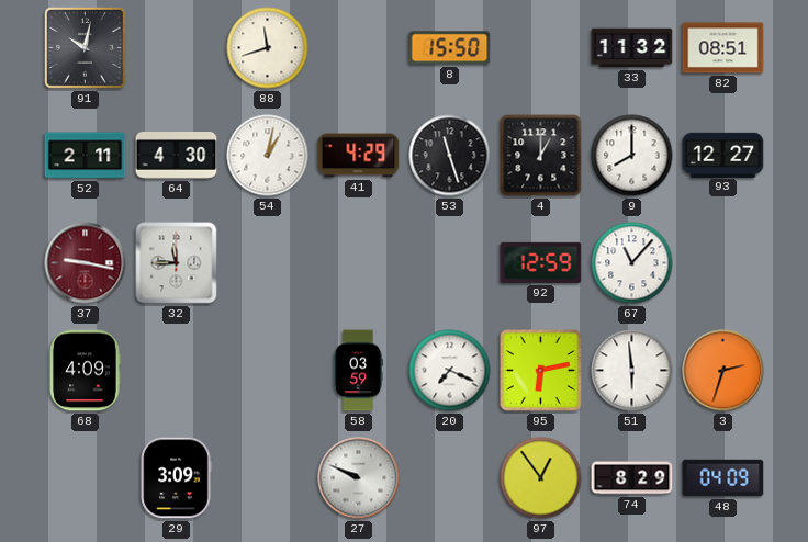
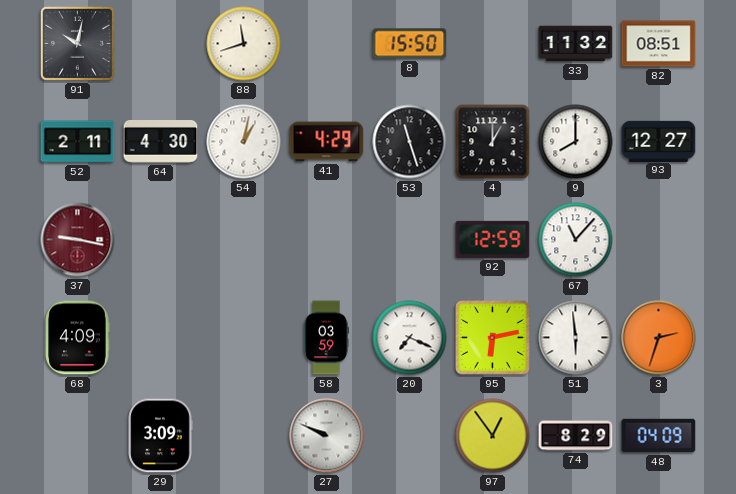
32: 11:45 -> none
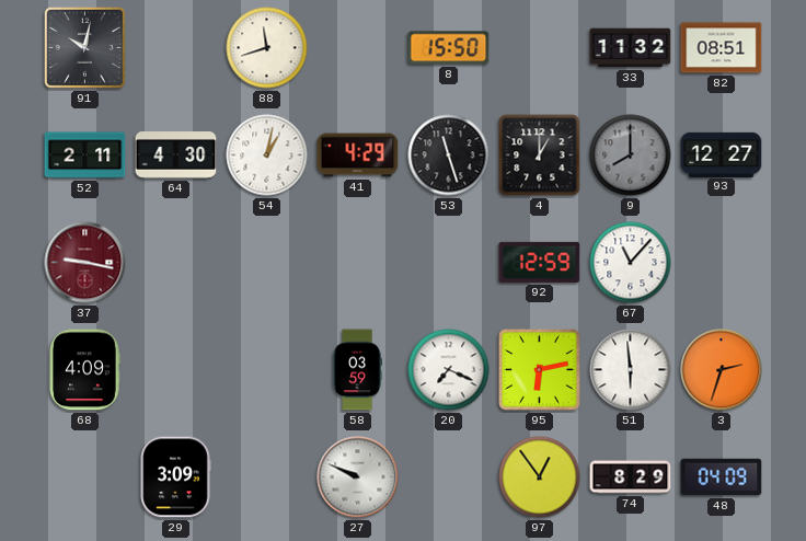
9 dial: white -> grey
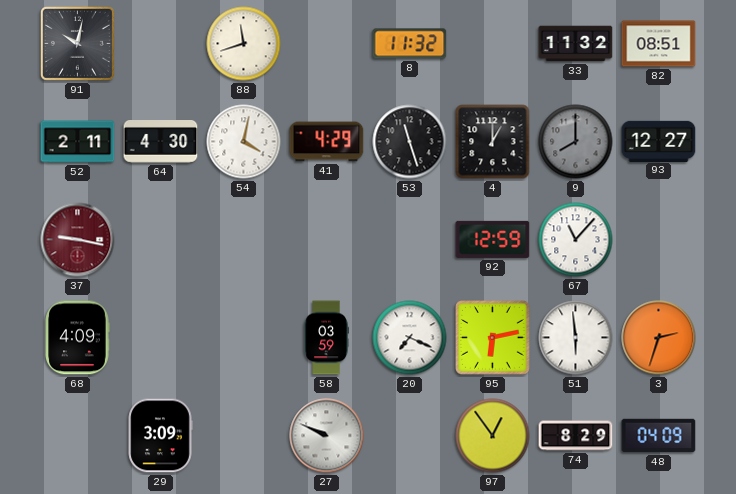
8: 15:50 -> 11:32
54: 1:02 -> 4:02
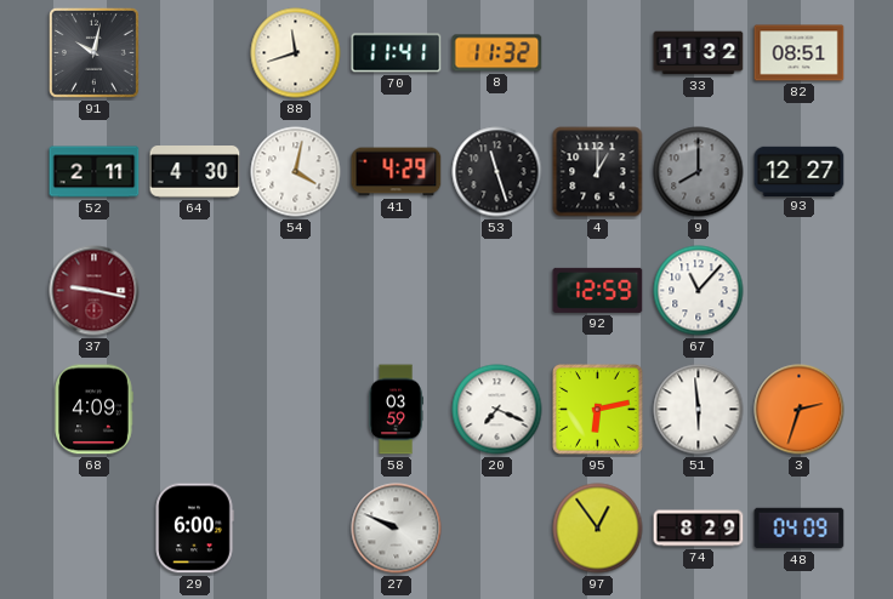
70: none -> 11:41
29: 3:09 -> 6:00
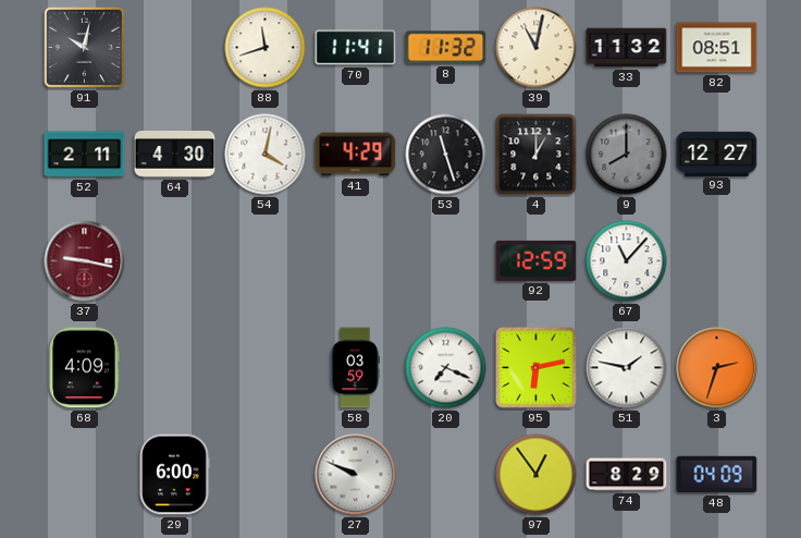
39: none -> 11:02
51: 5:59 -> 1:47
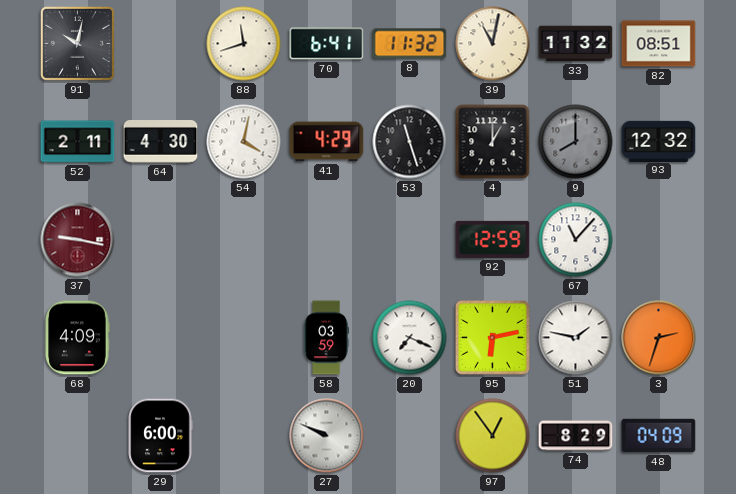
70: 11:41 -> 6:41
93: 12:27 -> 12:32
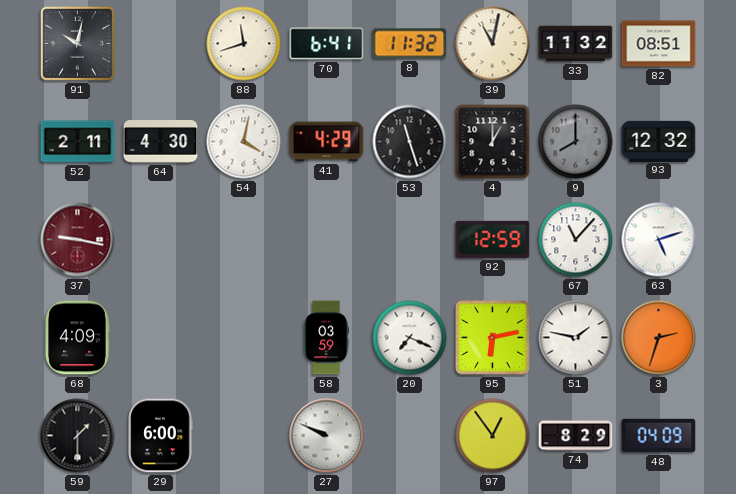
63: none -> 5:12
59: none -> 1:30
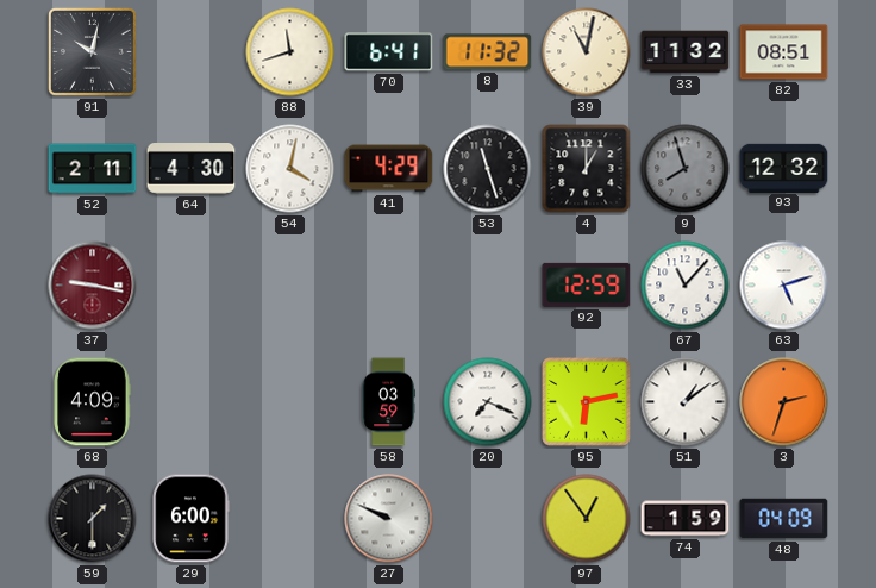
9: 8:00 -> 7:57
51: 1:47 -> 1:09
74: 8:29 -> 1:59
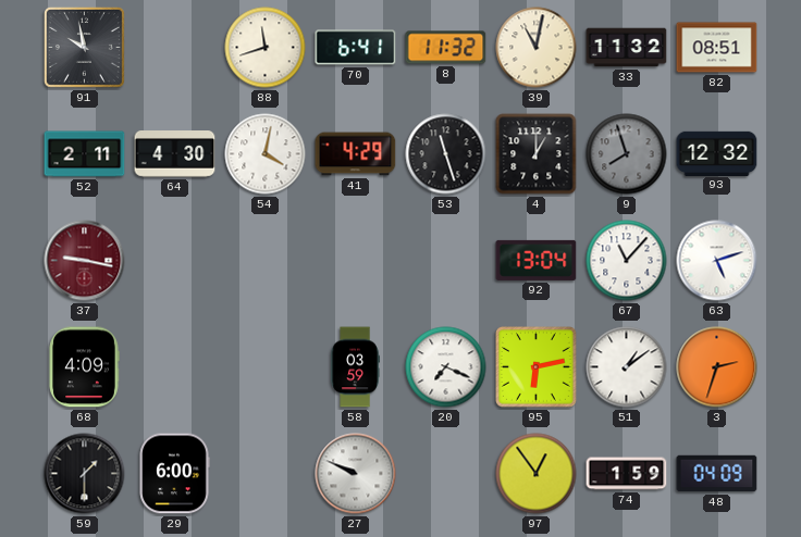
91: 10:02 -> 9:58
92: 12:59 -> 13:04
